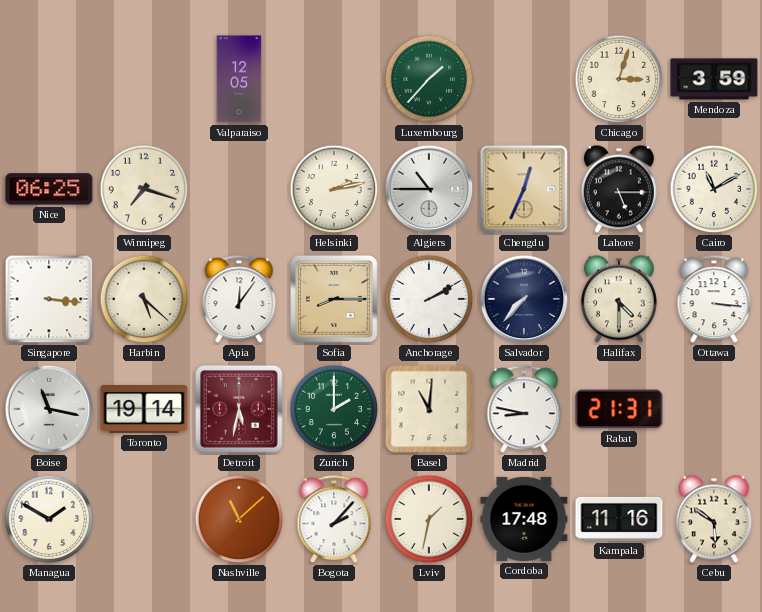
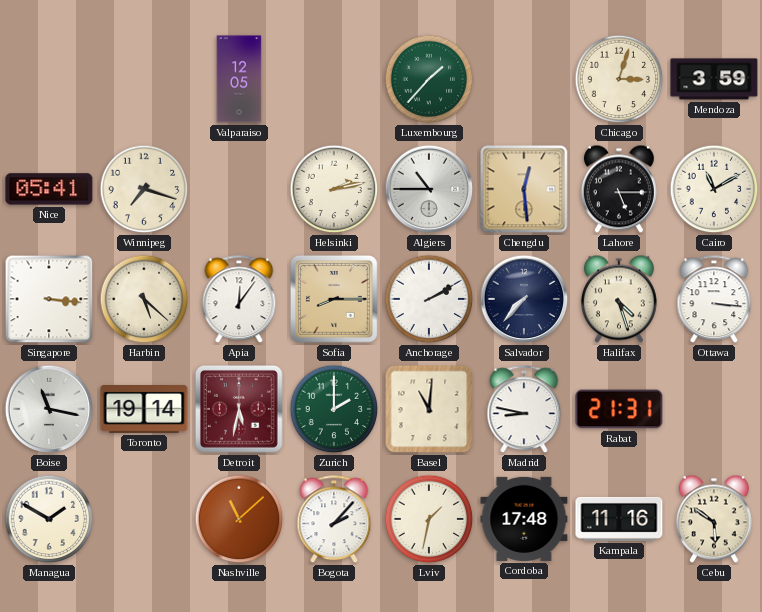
Nice: 06:25 -> 05:41
Chengdu: 12:34 -> 12:29
Halifax: 4:30 -> 4:27
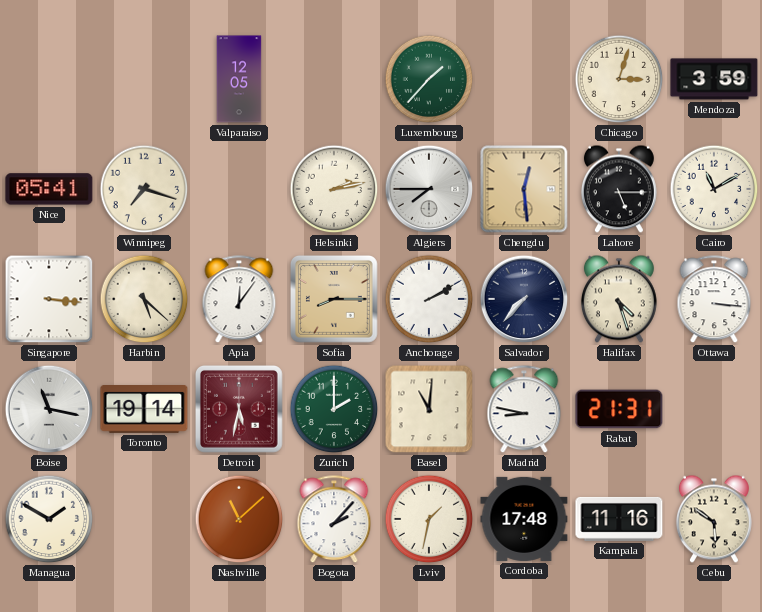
Algiers: 10:45 -> 7:45
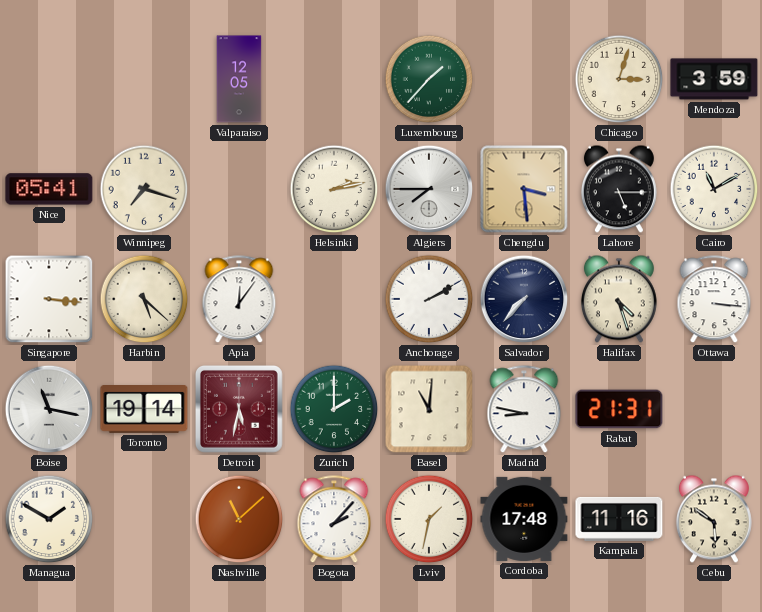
Chengdu: 12:29 -> 3:29
Sofia: 8:15 -> none
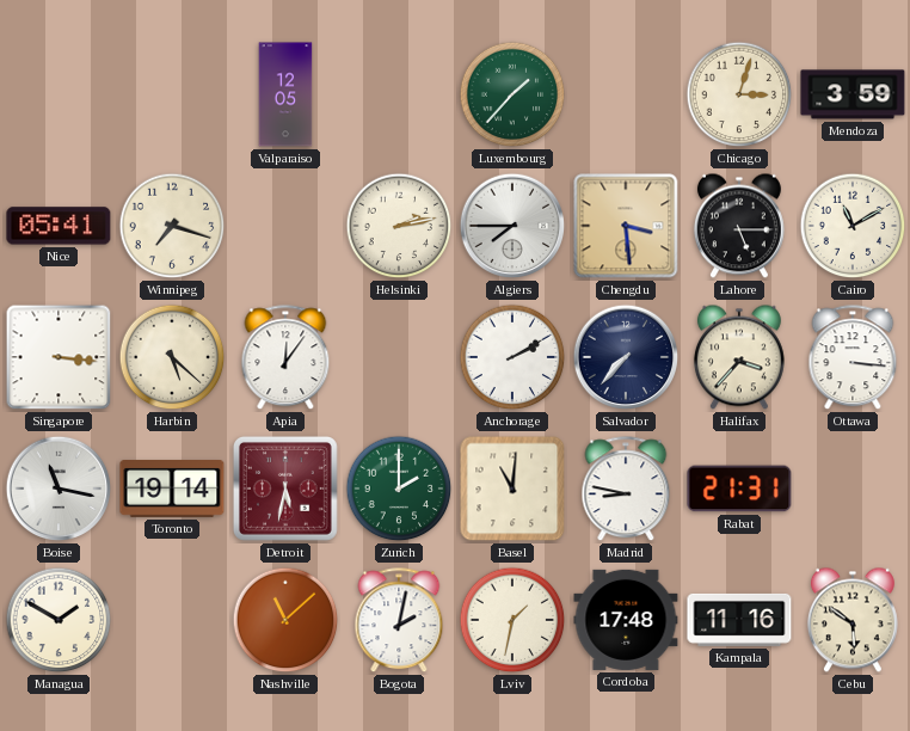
Halifax: 4:27 -> 3:37
Bogota: 2:07 -> 2:02
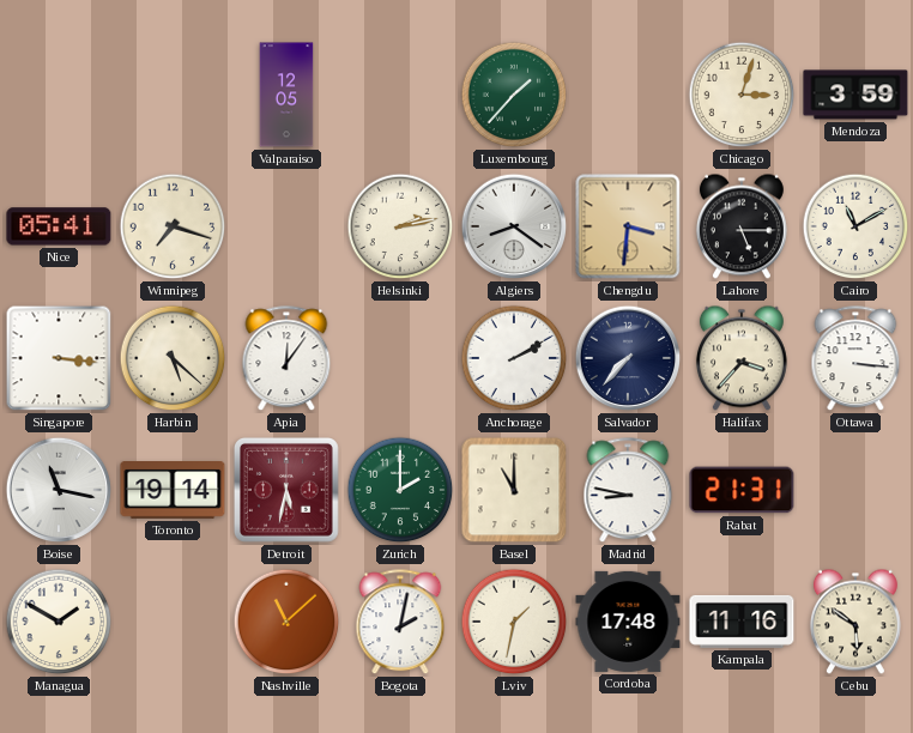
Algiers: 7:45 -> 8:21
Chengdu: 3:29 -> 3:31
Basel: 11:01 -> 11:00
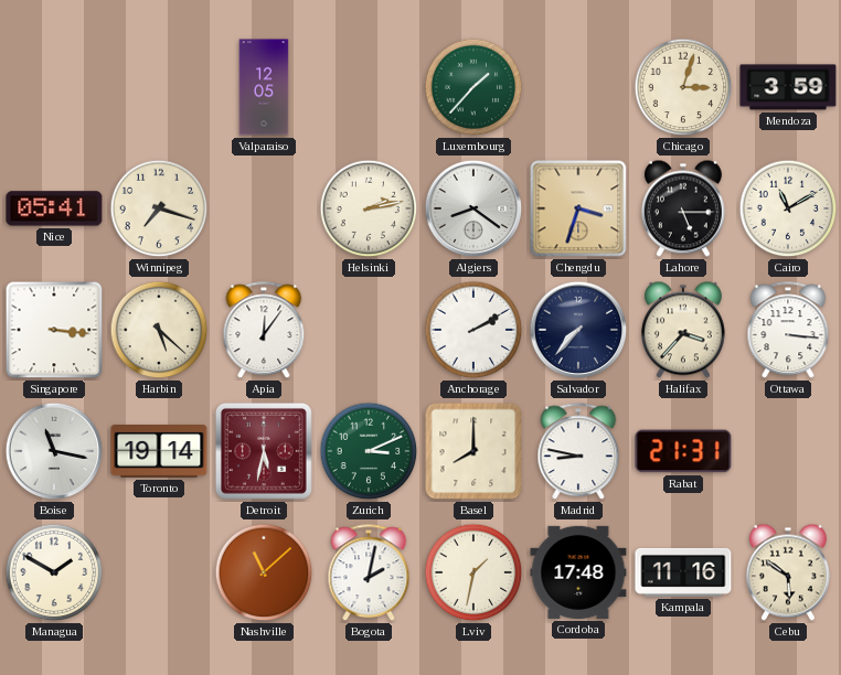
Chengdu: 3:31 -> 3:33
Zurich: 2:00 -> 3:11
Basel: 11:00 -> 8:00
